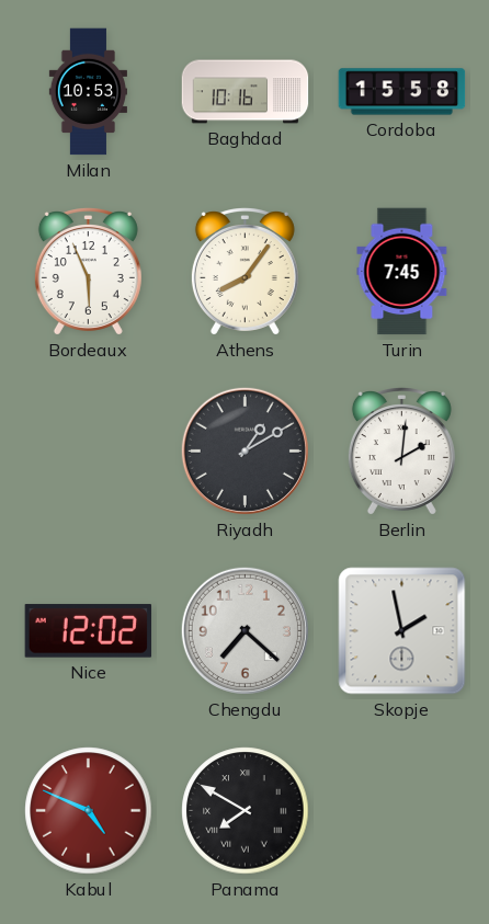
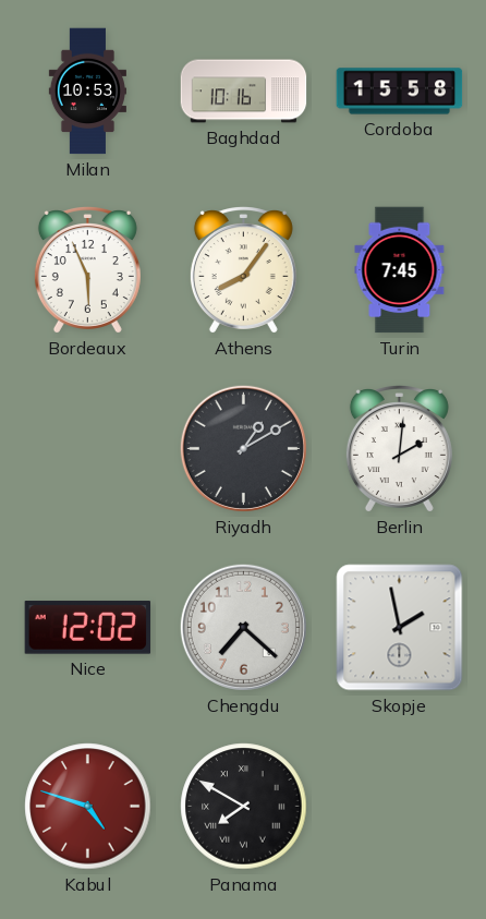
Kabul: 4:49 -> 4:48
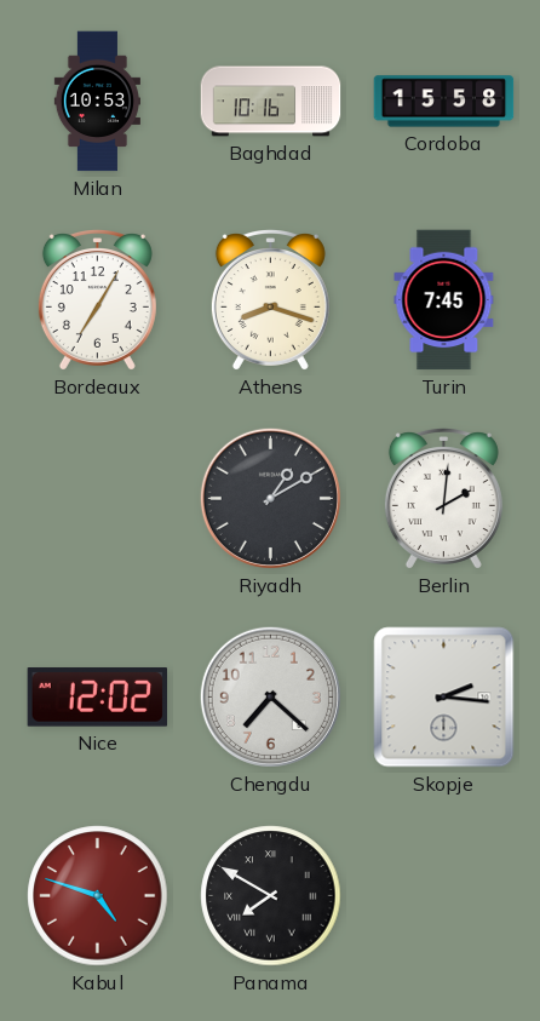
Bordeaux: 5:56 -> 7:05
Athens: 8:06 -> 8:18
Skopje: 1:58 -> 2:16
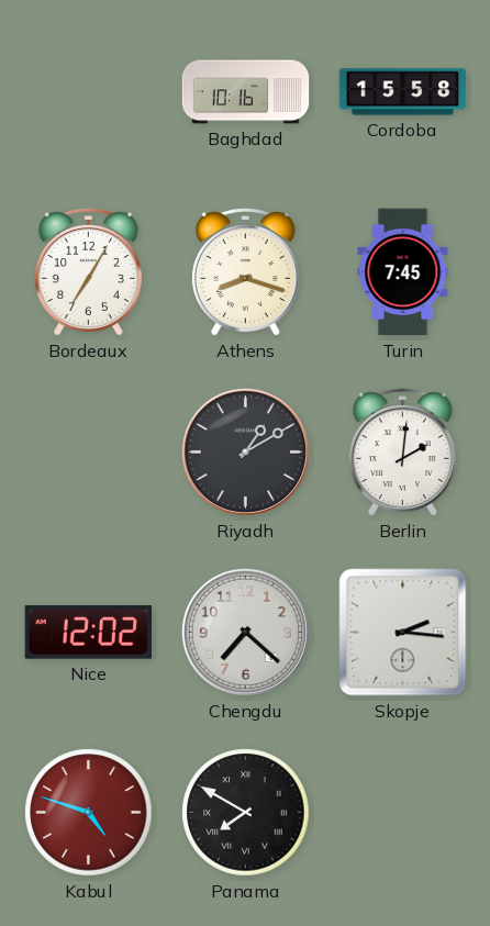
Milan: 10:53 -> none
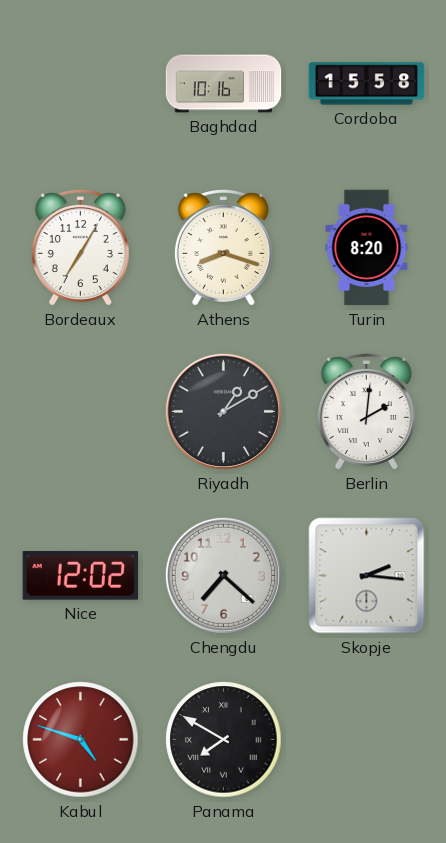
Turin: 7:45 -> 8:20
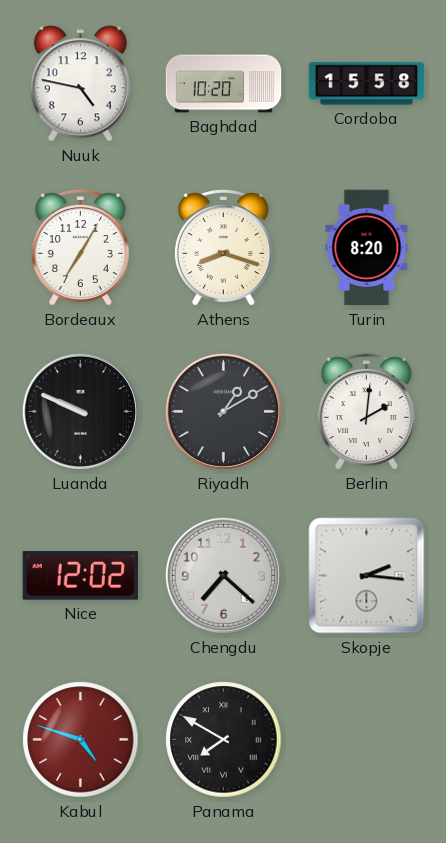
Nuuk: none -> 4:47
Baghdad: 10:16 -> 10:20
Luanda: none -> 9:49
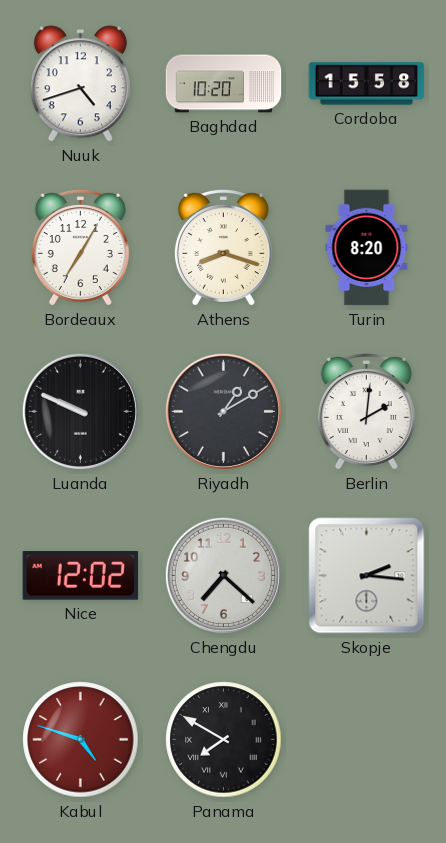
Nuuk: 4:47 -> 4:42
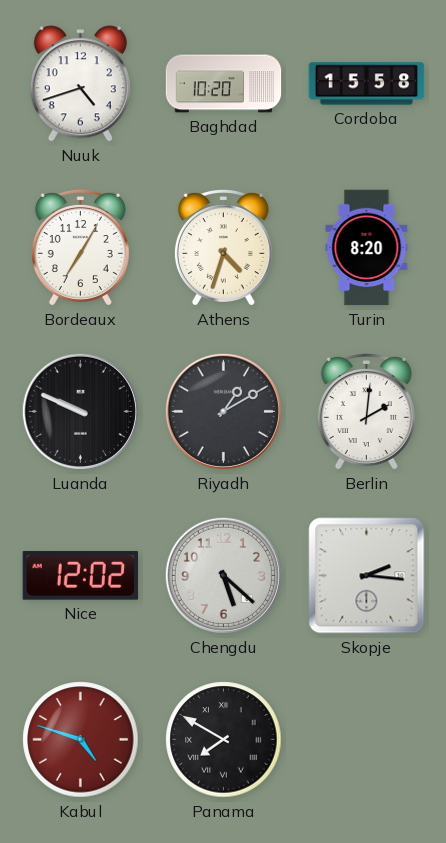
Athens: 8:18 -> 4:33
Chengdu: 7:22 -> 5:22
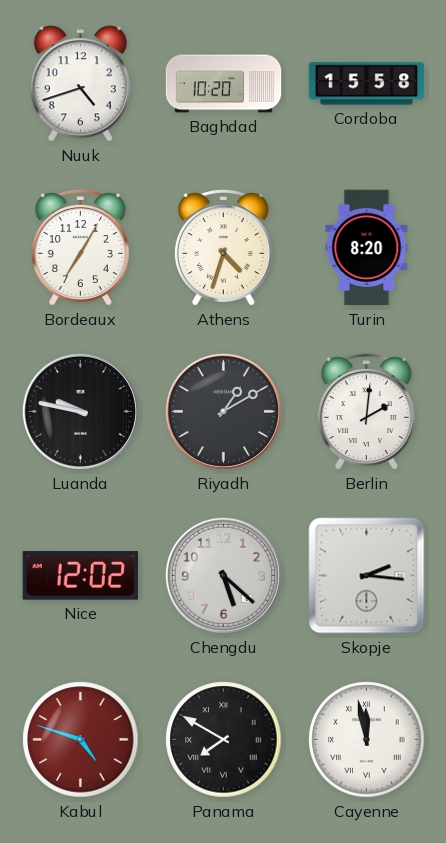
Luanda: 9:49 -> 9:47
Cayenne: none -> 11:58
